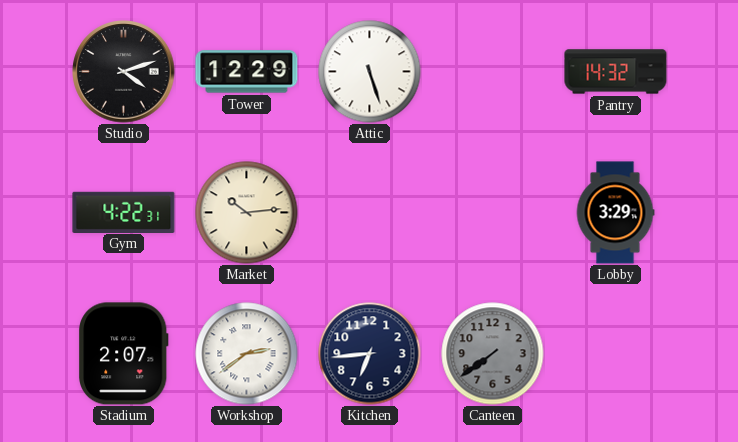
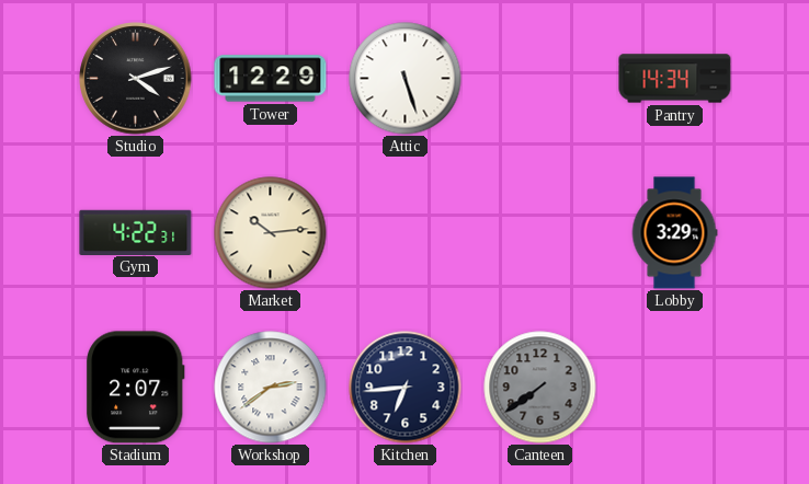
Pantry: 14:32 -> 14:34
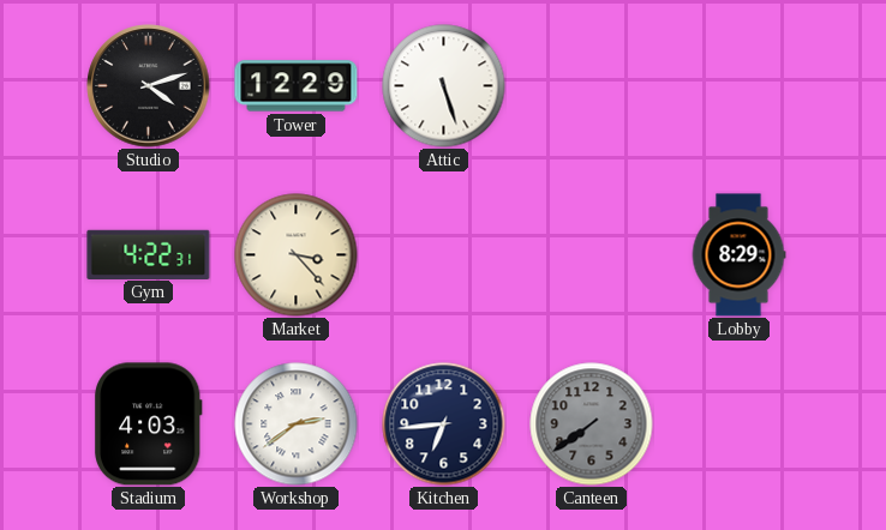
Pantry: 14:34 -> none
Market: 10:14 -> 3:23
Lobby: 3:29 -> 8:29
Stadium: 2:07 -> 4:03
